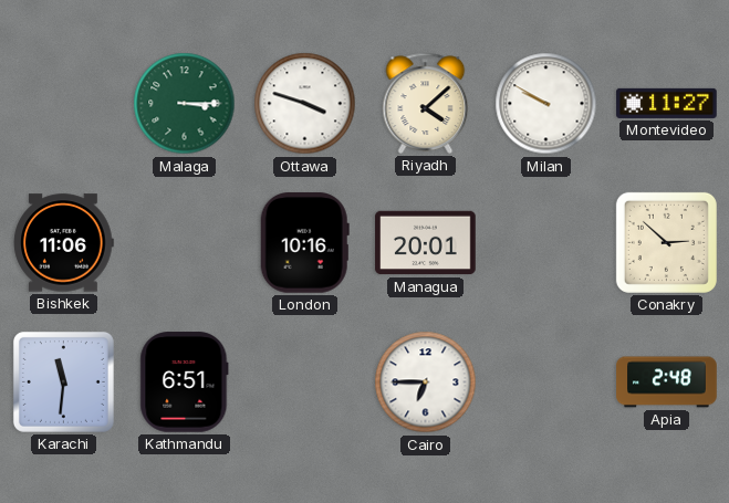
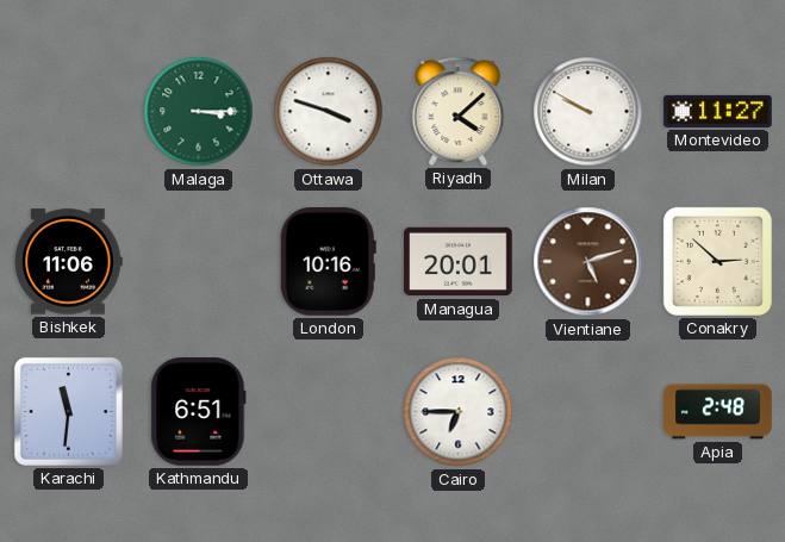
Vientiane: none -> 5:12
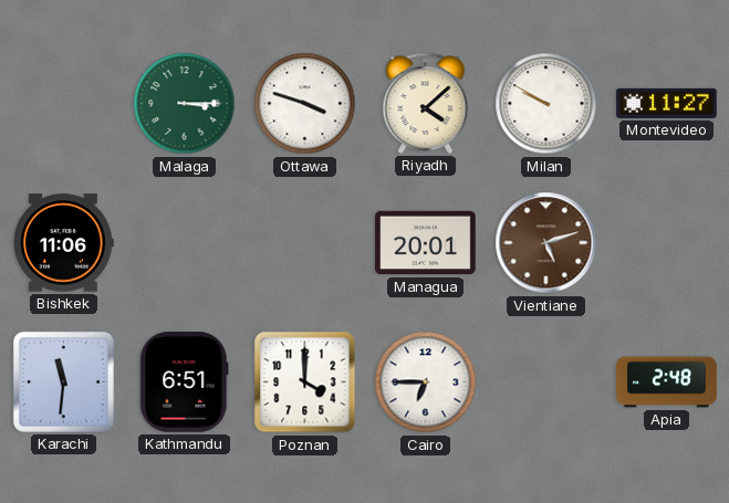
London: 10:16 -> none
Conakry: 2:52 -> none
Poznan: none -> 4:00
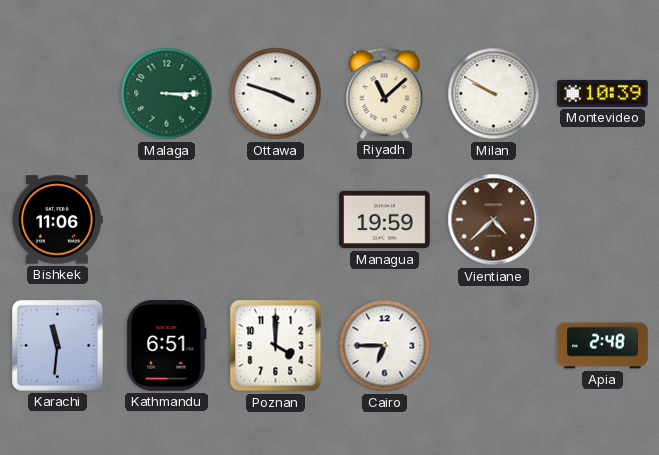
Riyadh: 4:08 -> 11:08
Montevideo: 11:27 -> 10:39
Managua: 20:01 -> 19:59
Vientiane: 5:12 -> 4:38
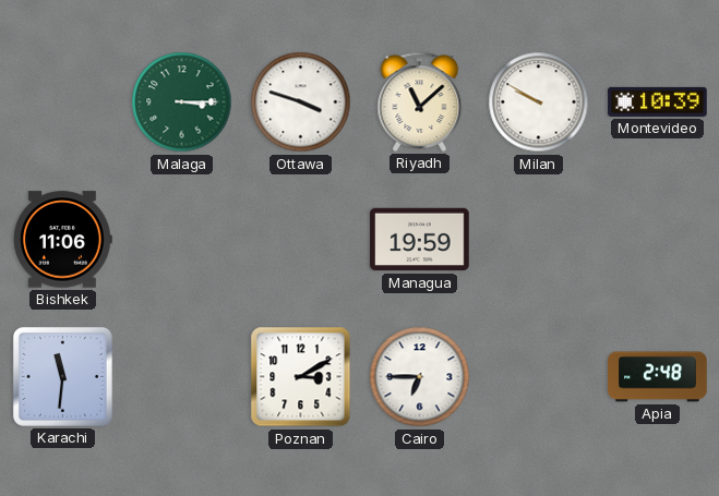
Vientiane: 4:38 -> none
Kathmandu: 6:51 -> none
Poznan: 4:00 -> 3:10
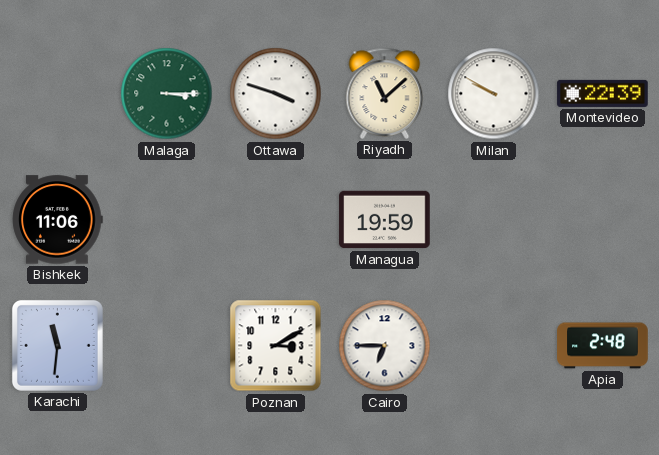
Montevideo: 10:39 -> 22:39
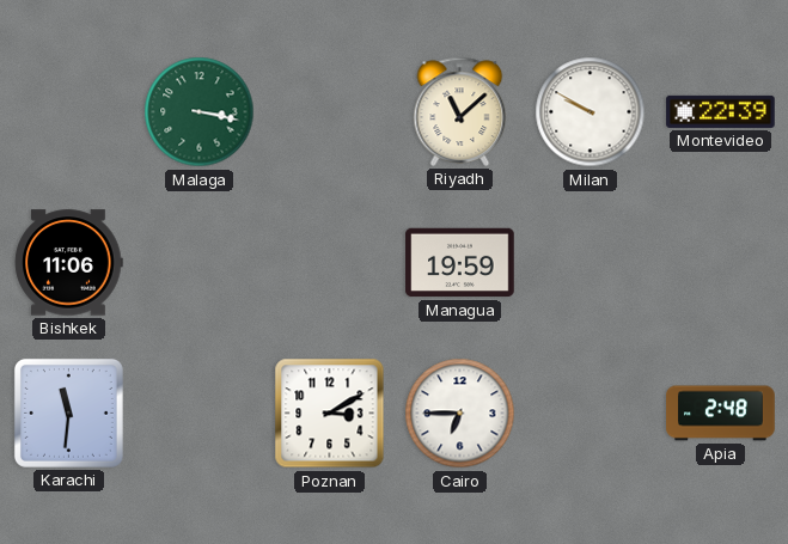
Malaga: 3:15 -> 3:17
Ottawa: 3:48 -> none
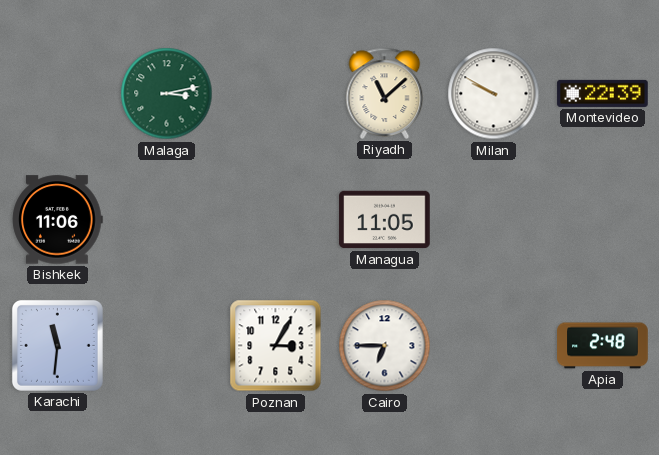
Malaga: 3:17 -> 3:13
Managua: 19:59 -> 11:05
Poznan: 3:10 -> 3:05
